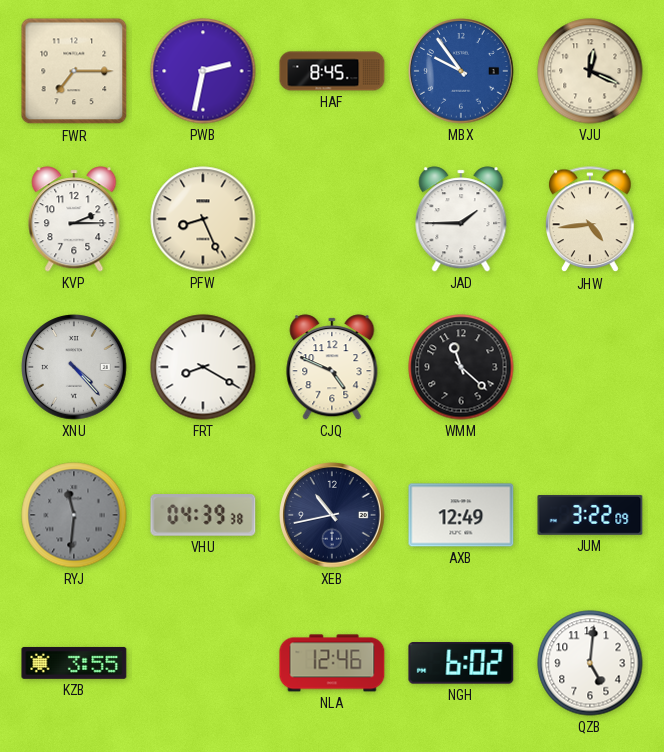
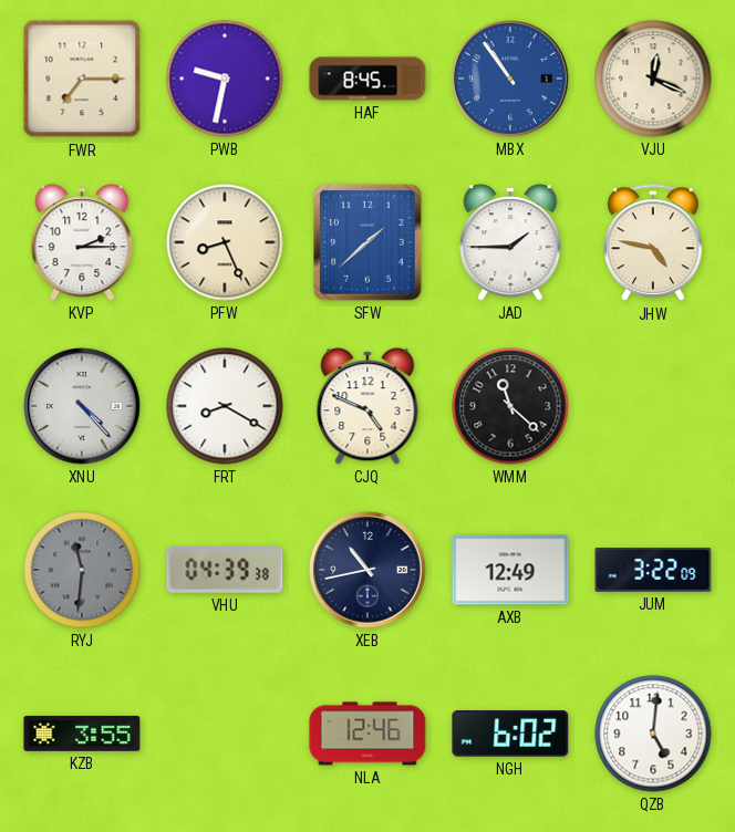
PWB: 2:32 -> 9:32
MBX: 9:54 -> 10:54
SFW: none -> 1:38
JHW: 4:44 -> 4:47
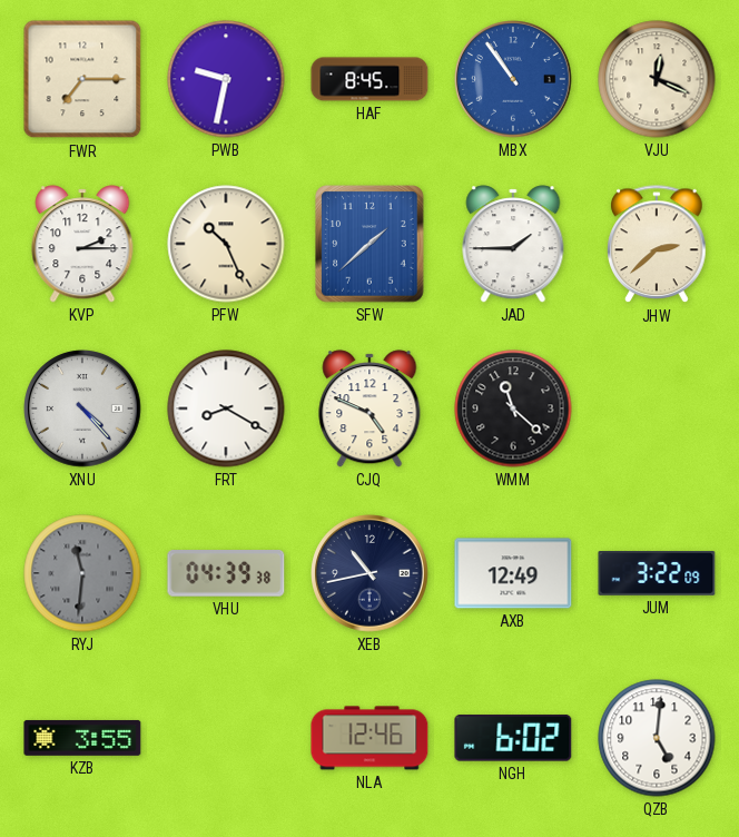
PFW: 8:26 -> 10:26
JHW: 4:47 -> 2:38
